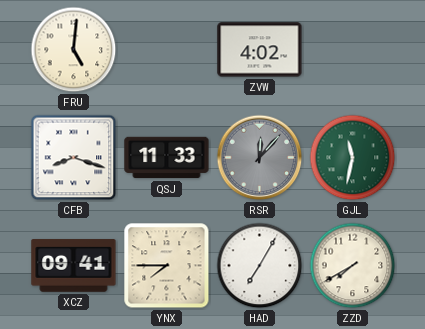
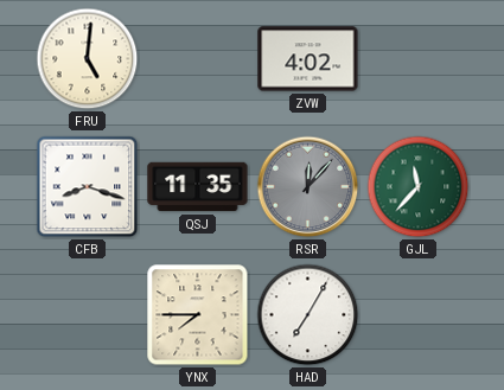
QSJ: 11:33 -> 11:35
GJL: 11:32 -> 11:37
XCZ: 09:41 -> none
ZZD: 7:40 -> none
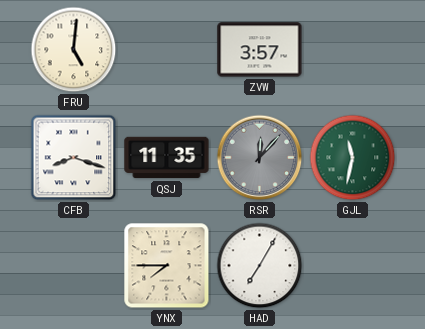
ZVW: 4:02 -> 3:57
GJL: 11:37 -> 11:32
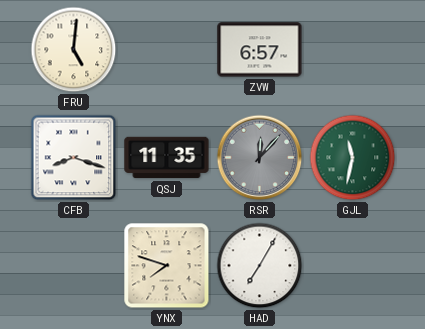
ZVW: 3:57 -> 6:57
YNX: 7:45 -> 7:48
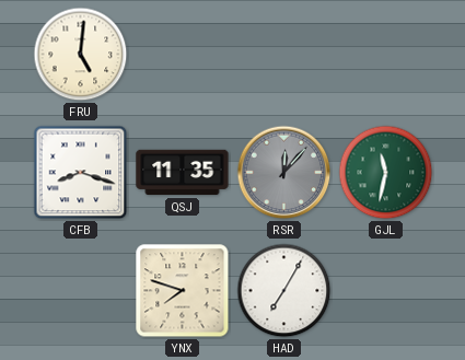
ZVW: 6:57 -> none
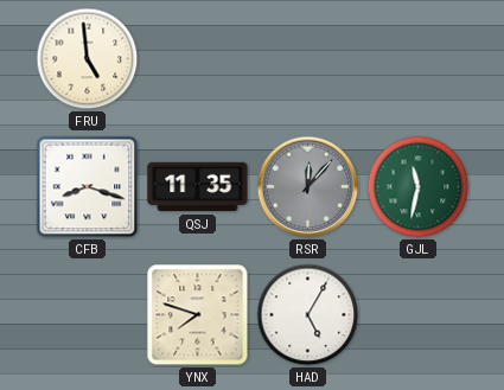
FRU: 5:01 -> 4:59
HAD: 7:05 -> 5:05
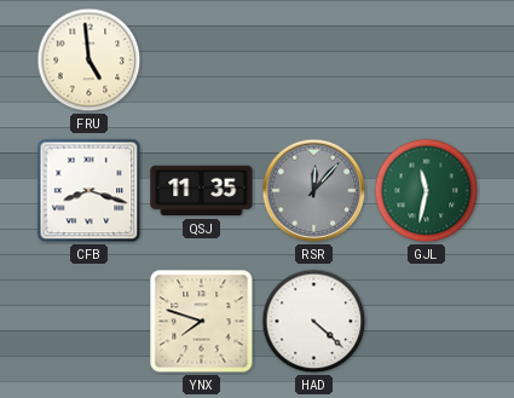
HAD: 5:05 -> 4:22
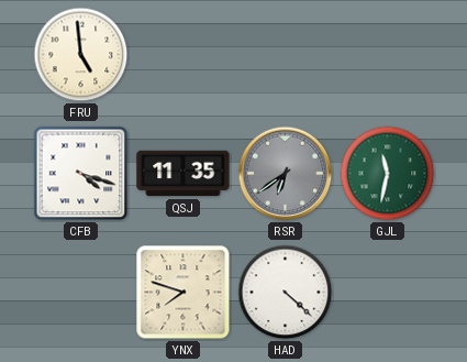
CFB: 8:18 -> 4:18
RSR: 12:07 -> 6:39
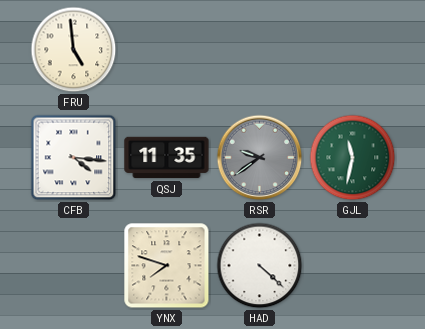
CFB: 4:18 -> 4:16
RSR: 6:39 -> 9:39
